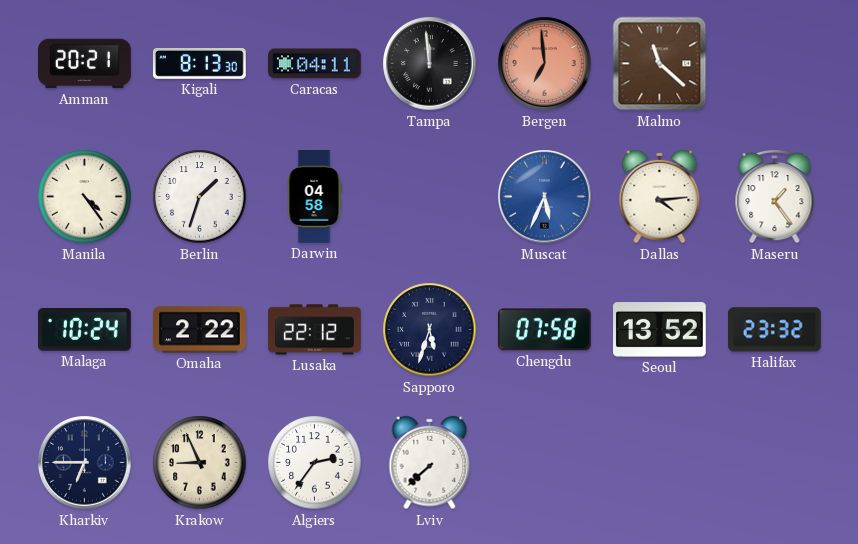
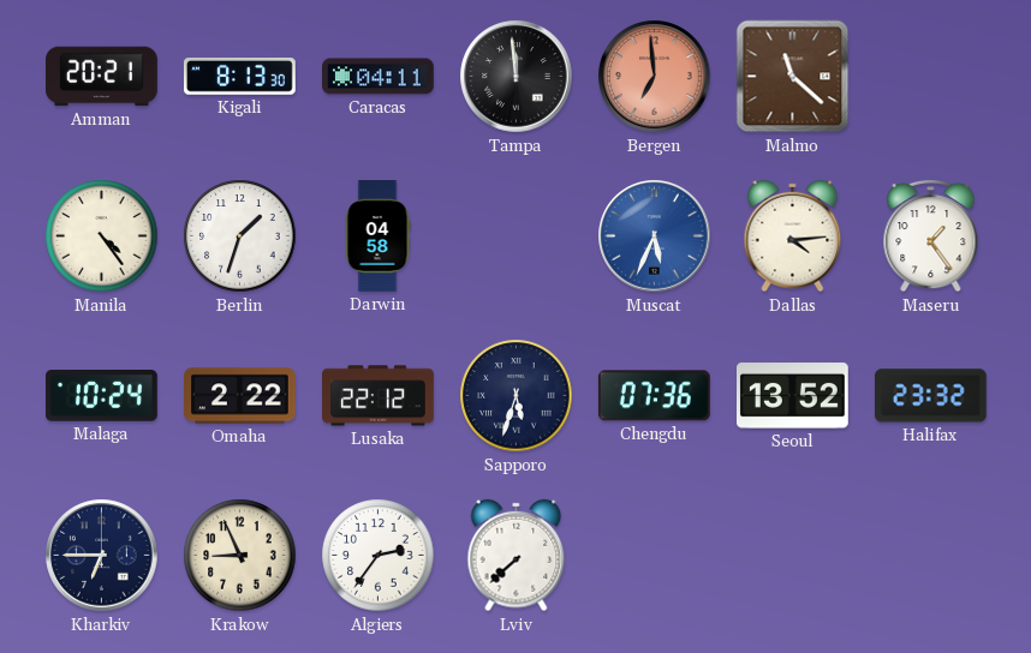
Chengdu: 07:58 -> 07:36
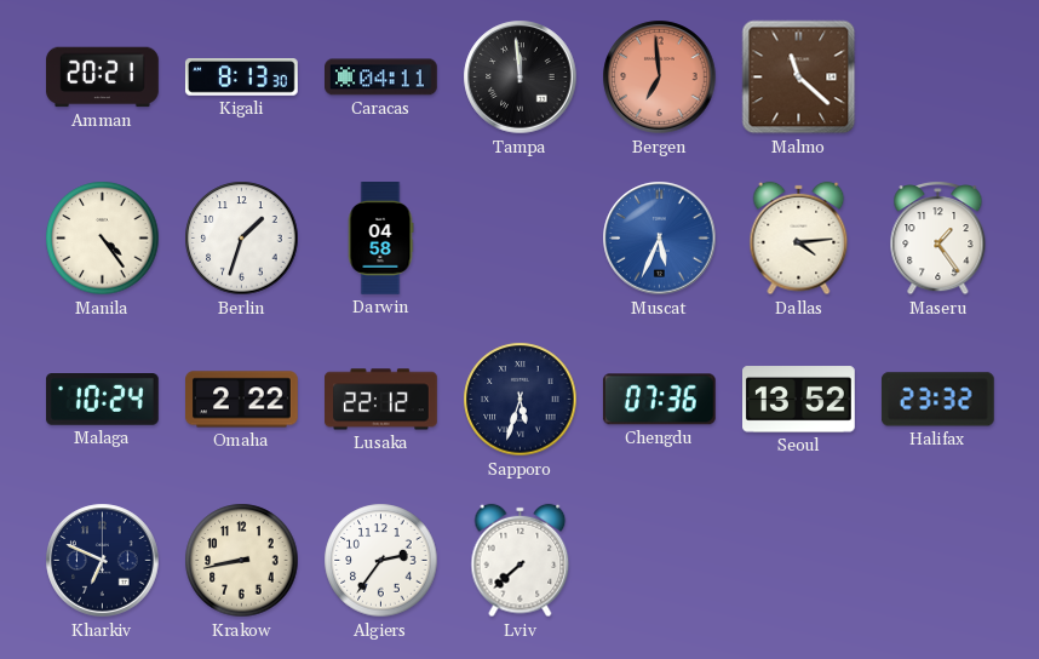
Kharkiv: 6:45 -> 6:49
Krakow: 8:56 -> 8:43
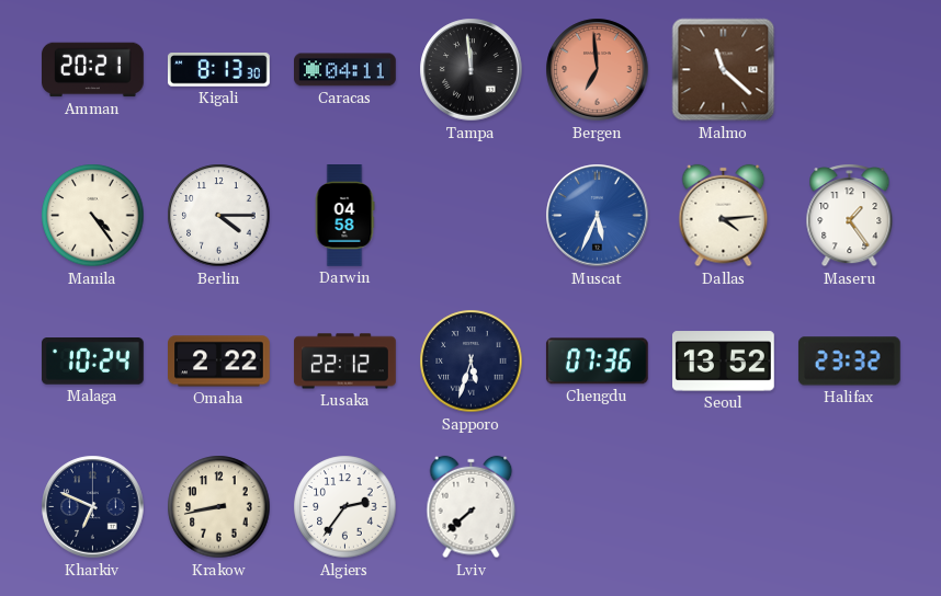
Berlin: 1:33 -> 4:15
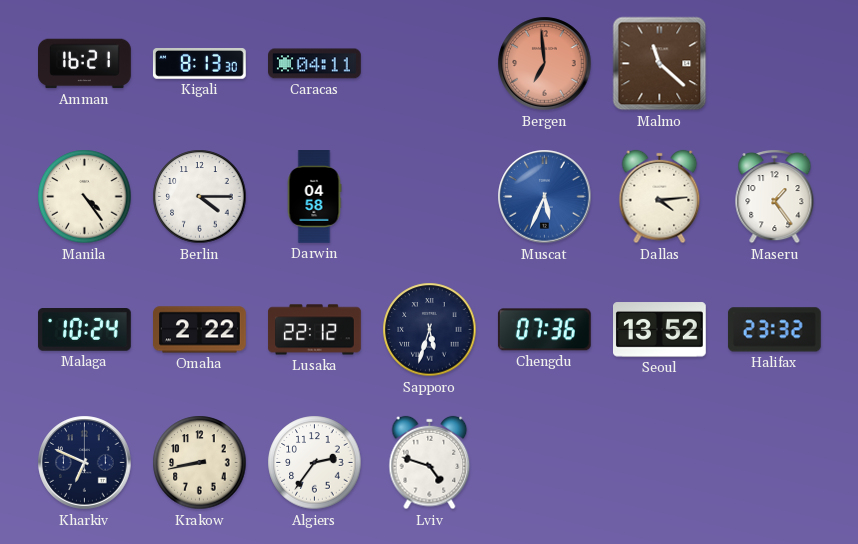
Amman: 20:21 -> 16:21
Tampa: 11:59 -> none
Lviv: 7:38 -> 4:48
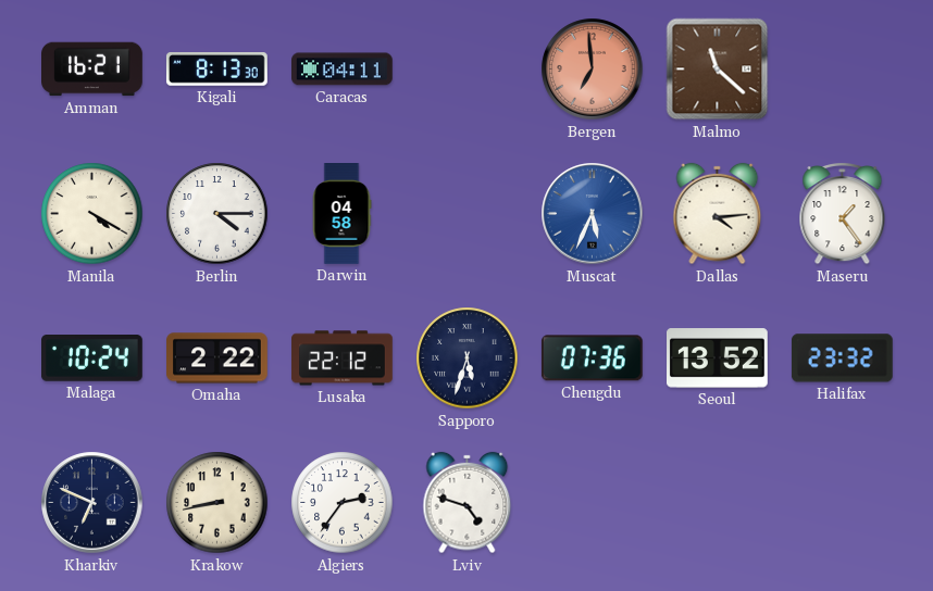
Manila: 4:24 -> 4:20
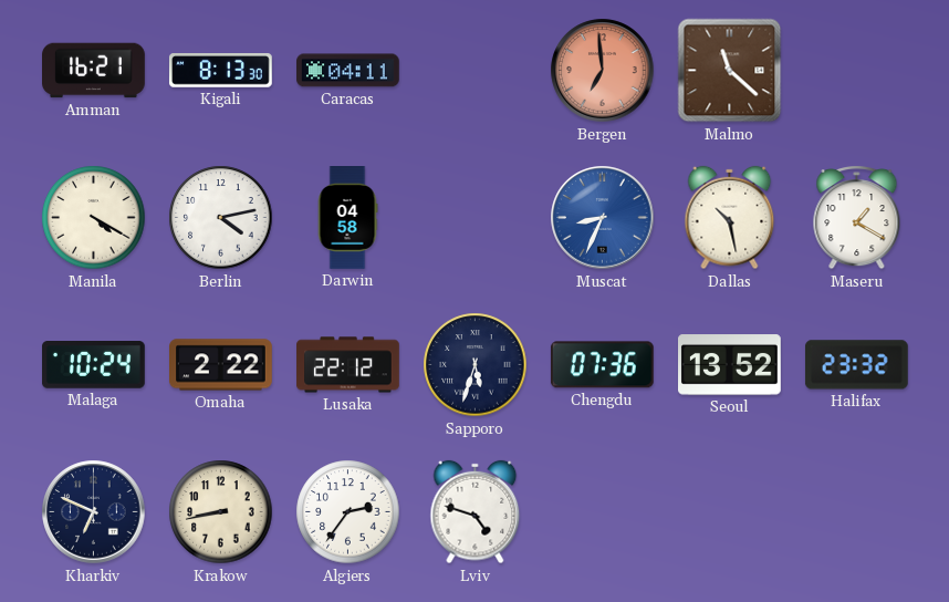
Berlin: 4:15 -> 4:13
Muscat: 5:34 -> 8:34
Dallas: 4:14 -> 10:28
Maseru: 1:24 -> 1:20
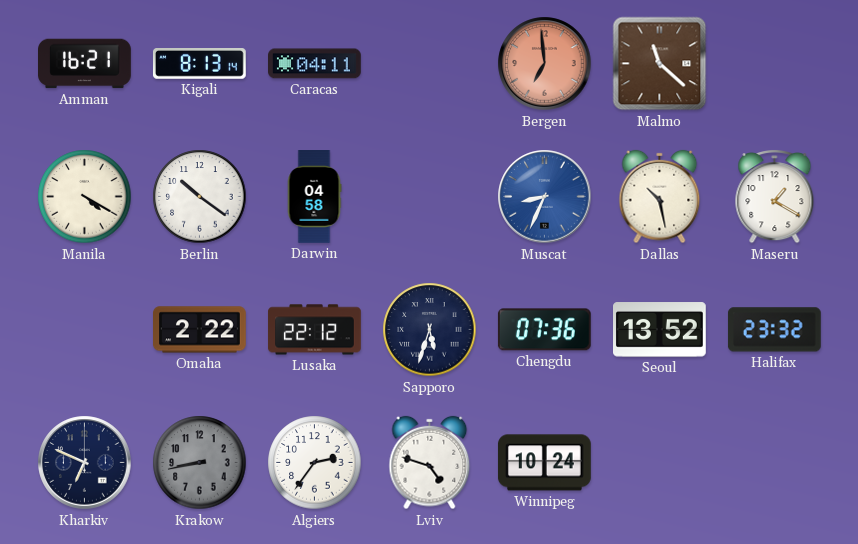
Kigali: 8:13:30 -> 8:13:14
Berlin: 4:13 -> 10:21
Malaga: 10:24 -> none
Krakow dial: cream -> grey
Winnipeg: none -> 10:24
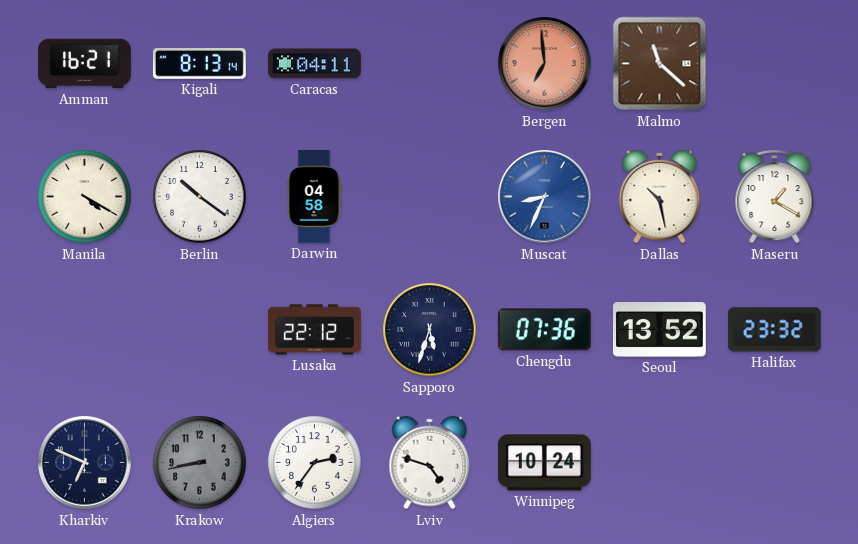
Omaha: 2:22 -> none
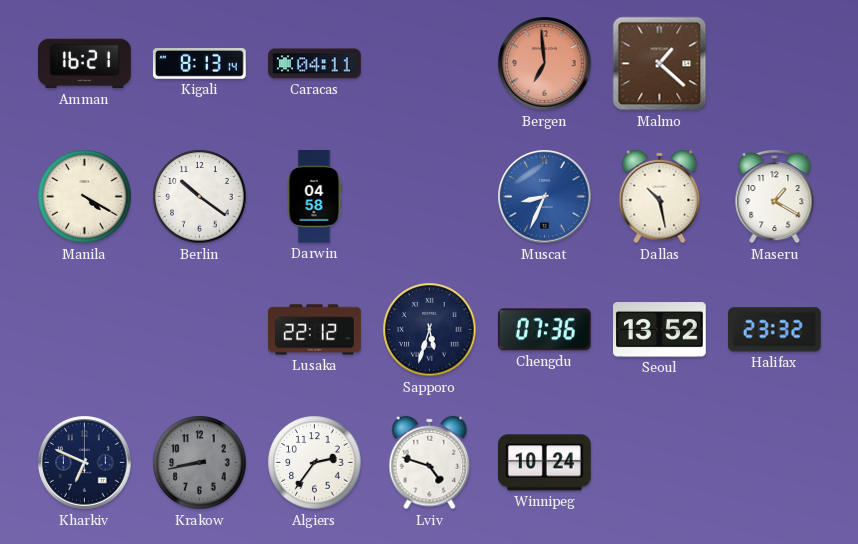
Malmo: 11:22 -> 1:22
